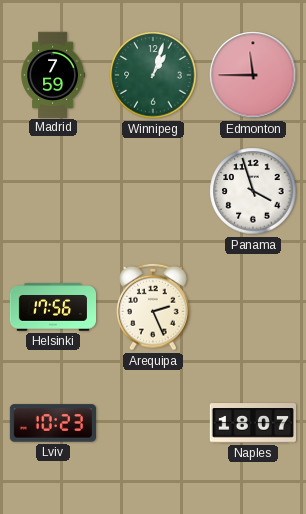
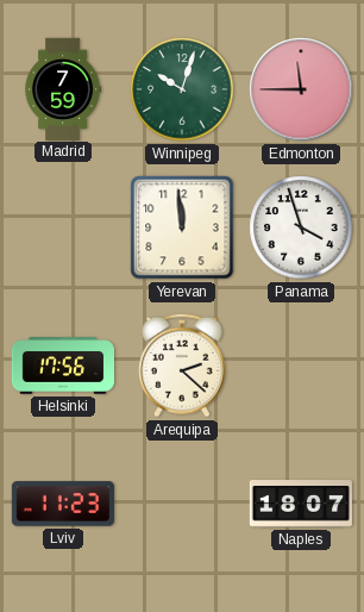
Winnipeg: 1:03 -> 10:03
Yerevan: none -> 11:59
Arequipa: 2:26 -> 2:22
Lviv: 10:23 -> 11:23
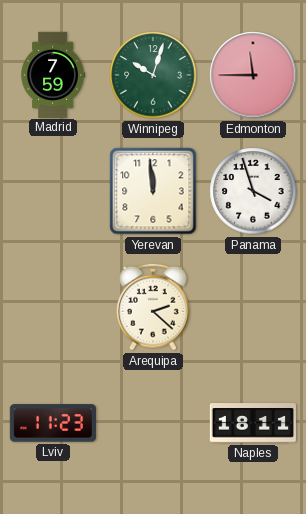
Helsinki: 17:56 -> none
Naples: 18:07 -> 18:11
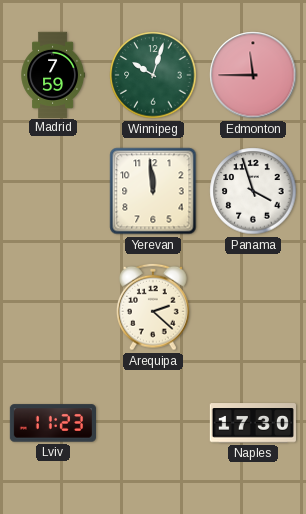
Naples: 18:11 -> 17:30
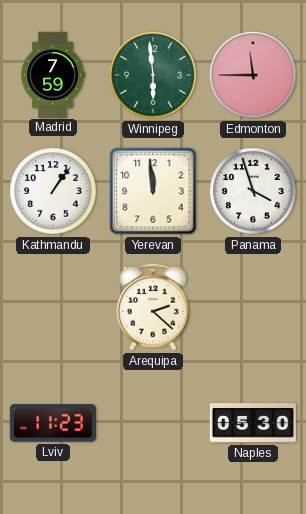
Winnipeg: 10:03 -> 5:59
Kathmandu: none -> 1:06
Naples: 17:30 -> 05:30
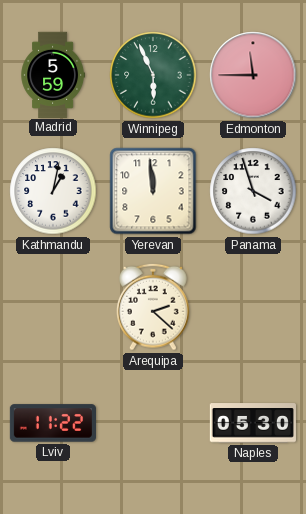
Madrid: 7:59 -> 5:59
Winnipeg: 5:59 -> 5:56
Kathmandu: 1:06 -> 1:02
Lviv: 11:23 -> 11:22
